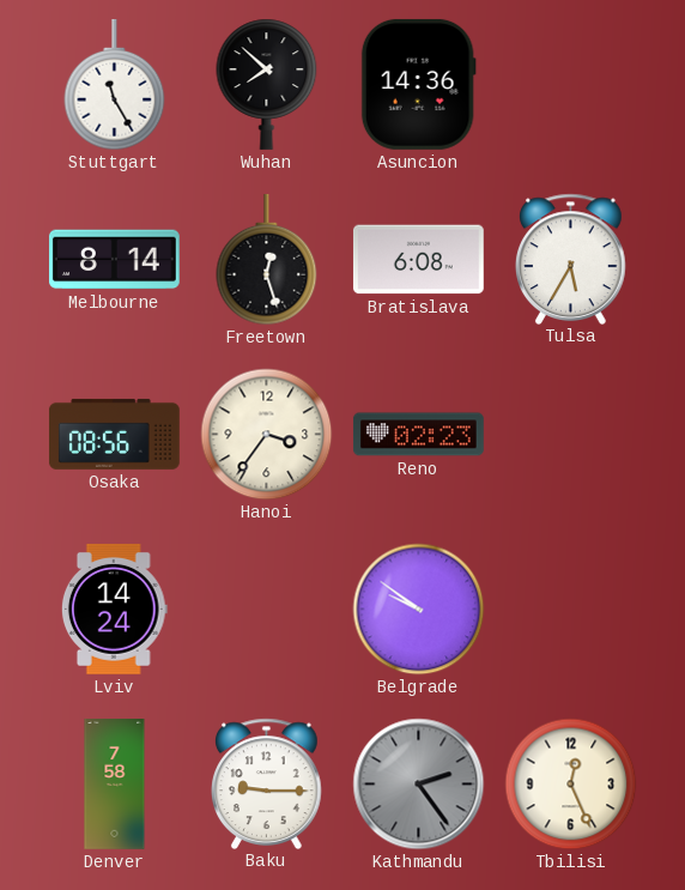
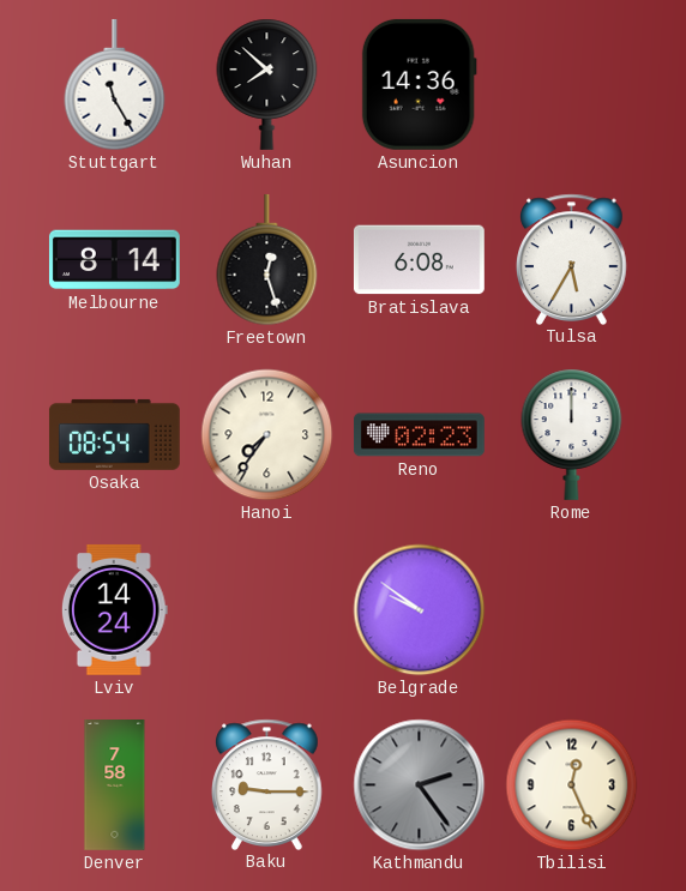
Osaka: 08:56 -> 08:54
Hanoi: 3:36 -> 7:36
Rome: none -> 12:00
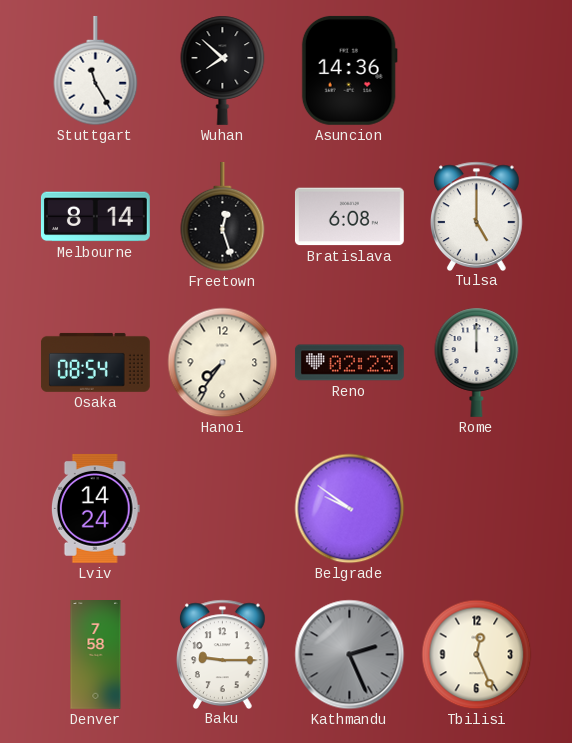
Tulsa: 5:35 -> 5:00
Kathmandu: 2:24 -> 2:26
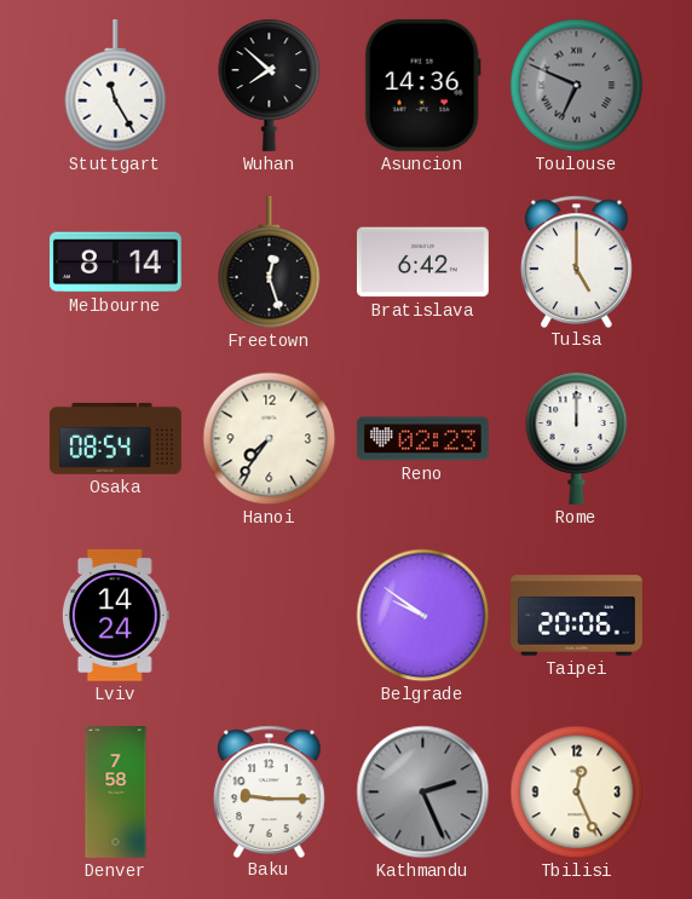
Toulouse: none -> 6:49
Bratislava: 6:08 -> 6:42
Taipei: none -> 20:06
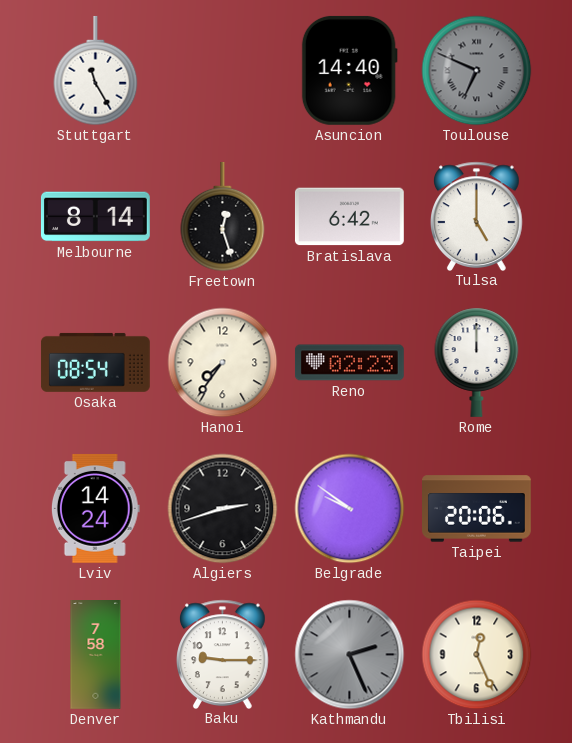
Wuhan: 7:52 -> none
Asuncion: 14:36 -> 14:40
Algiers: none -> 2:42
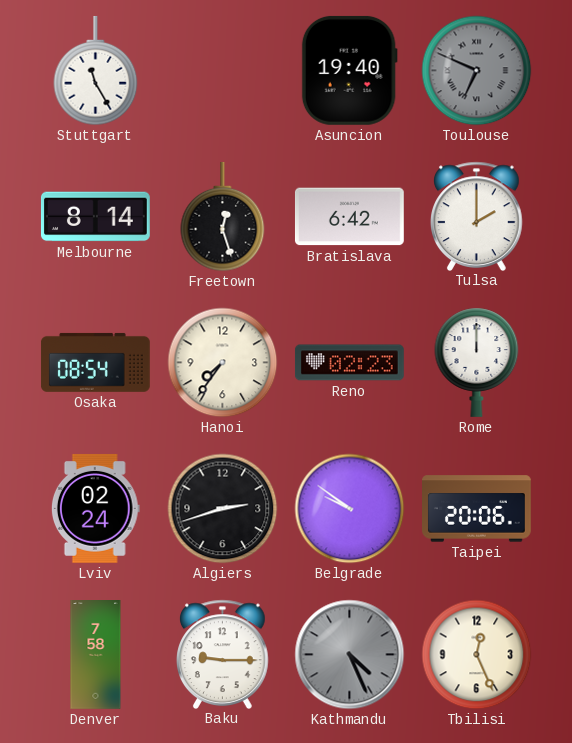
Asuncion: 14:40 -> 19:40
Tulsa: 5:00 -> 2:00
Lviv: 14:24 -> 02:24
Kathmandu: 2:26 -> 4:26
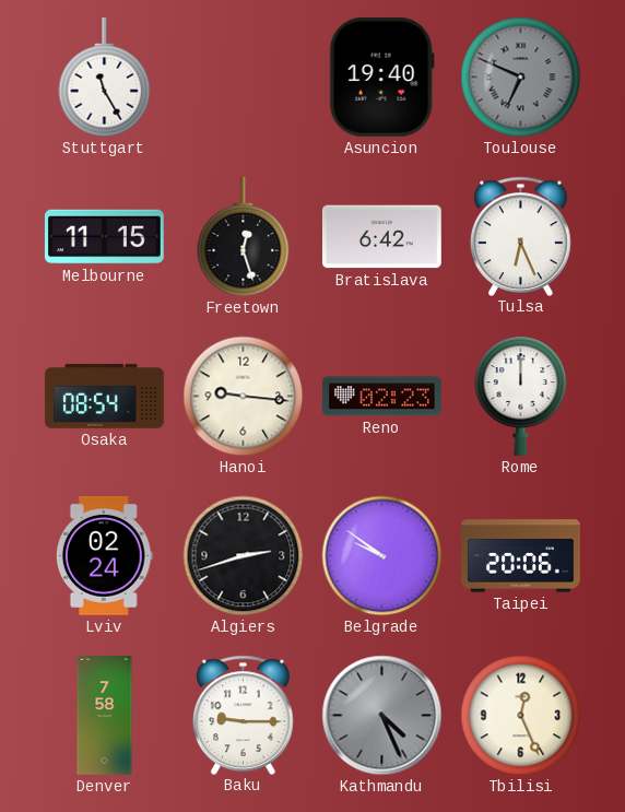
Melbourne: 8:14 -> 11:15
Tulsa: 2:00 -> 6:26
Hanoi: 7:36 -> 9:16
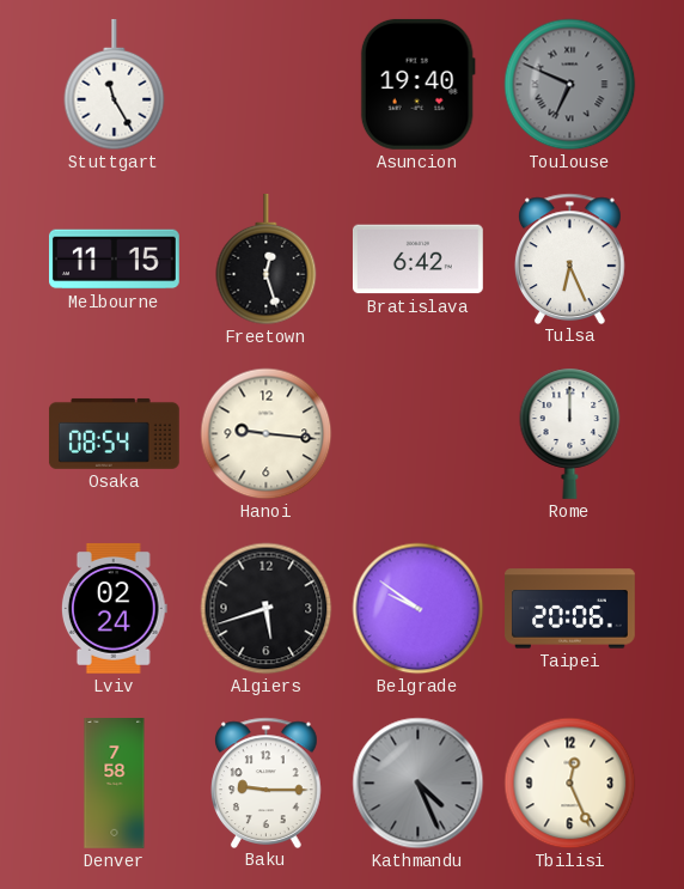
Reno: 02:23 -> none
Algiers: 2:42 -> 5:42
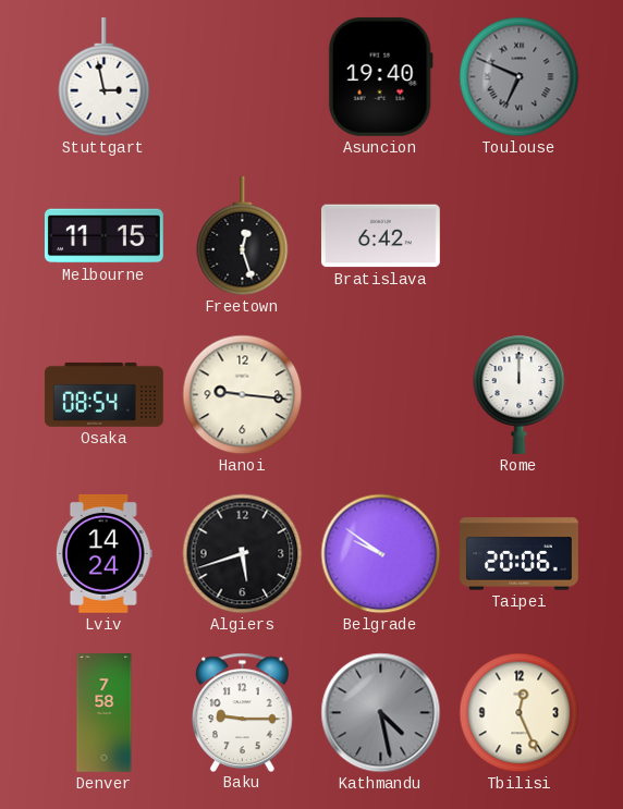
Stuttgart: 11:25 -> 2:58
Tulsa: 6:26 -> none
Lviv: 02:24 -> 14:24
Kathmandu: 4:26 -> 4:28
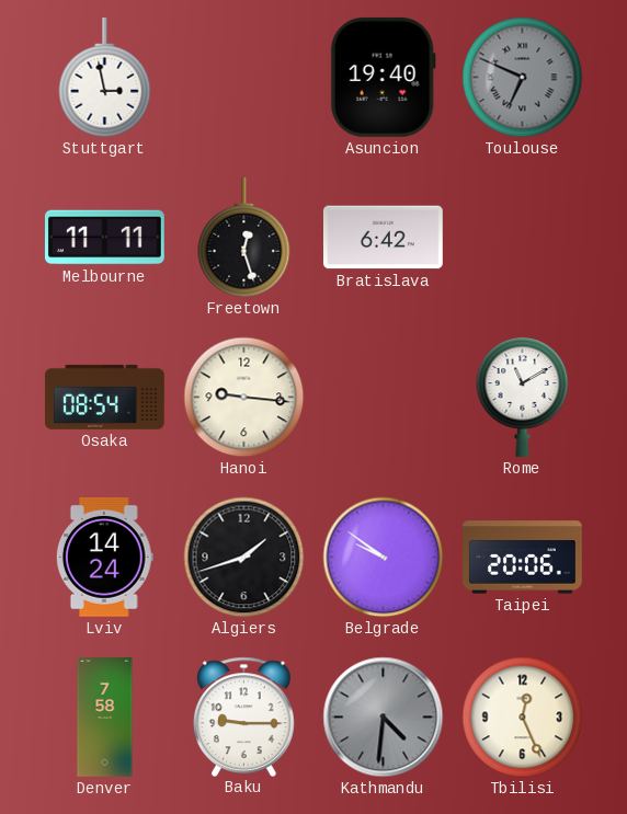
Melbourne: 11:15 -> 11:11
Rome: 12:00 -> 11:10
Algiers: 5:42 -> 1:42
Kathmandu: 4:28 -> 4:31
